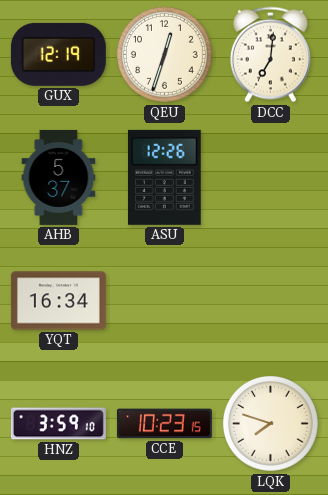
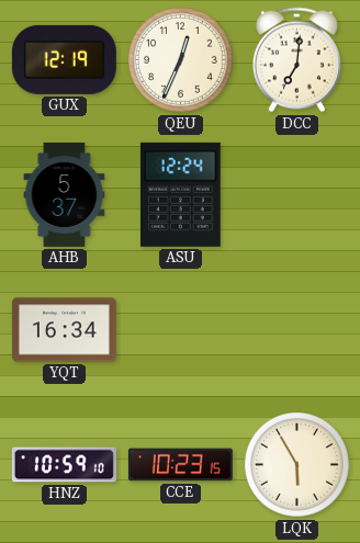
QEU: 12:33 -> 12:34
ASU: 12:26 -> 12:24
HNZ: 3:59 -> 10:59
LQK: 7:48 -> 5:55
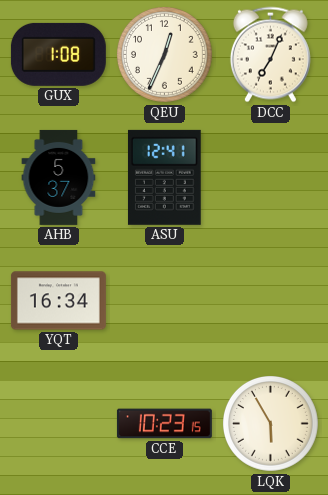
GUX: 12:19 -> 1:08
DCC: 7:01 -> 7:04
ASU: 12:24 -> 12:41
HNZ: 10:59 -> none
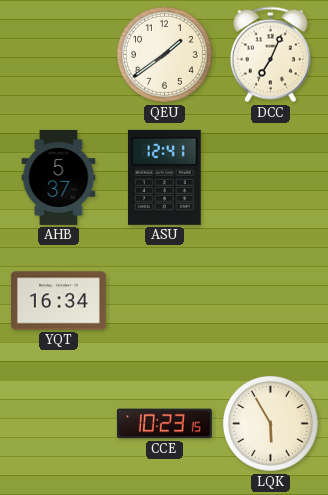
GUX: 1:08 -> none
QEU: 12:34 -> 1:39
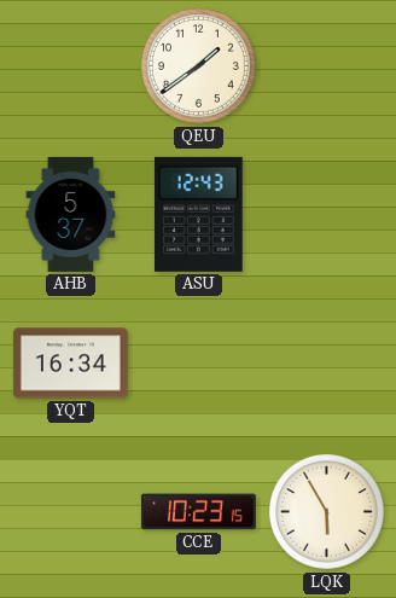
DCC: 7:04 -> none
ASU: 12:41 -> 12:43
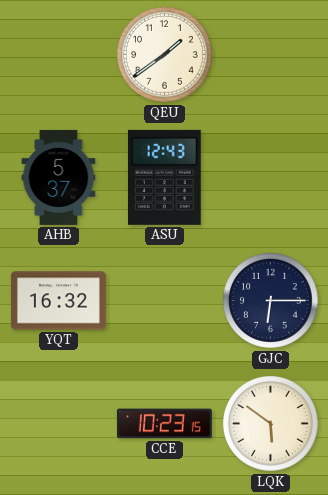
YQT: 16:34 -> 16:32
GJC: none -> 6:15
LQK: 5:55 -> 5:51
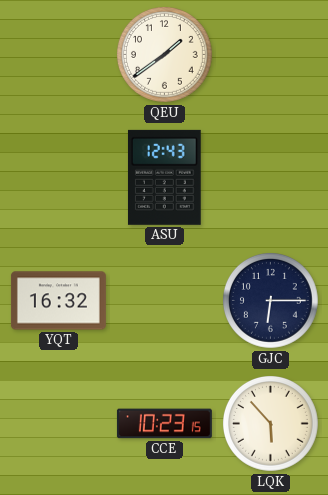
AHB: 5:37 -> none
LQK: 5:51 -> 5:53
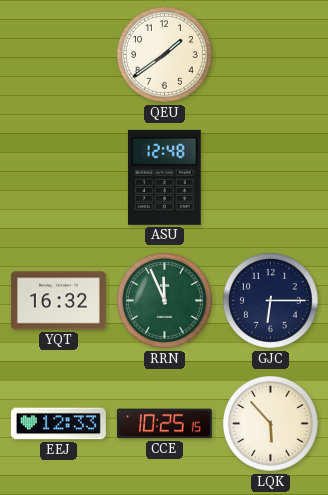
ASU: 12:43 -> 12:48
RRN: none -> 11:56
EEJ: none -> 12:33
CCE: 10:23 -> 10:25
